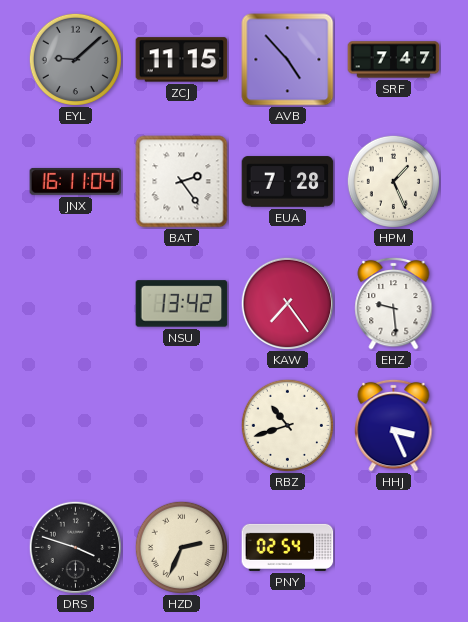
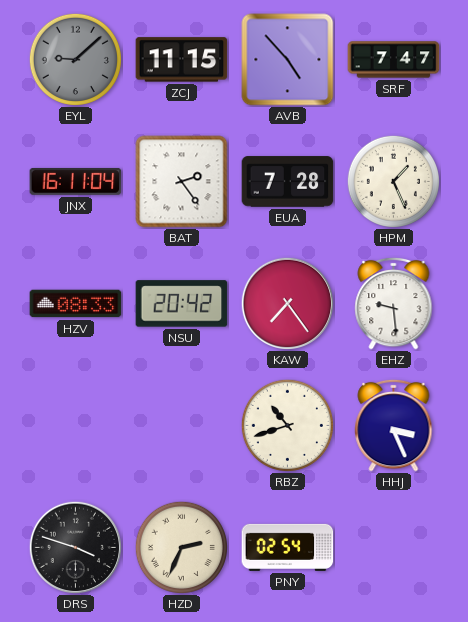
HZV: none -> 08:33
NSU: 13:42 -> 20:42
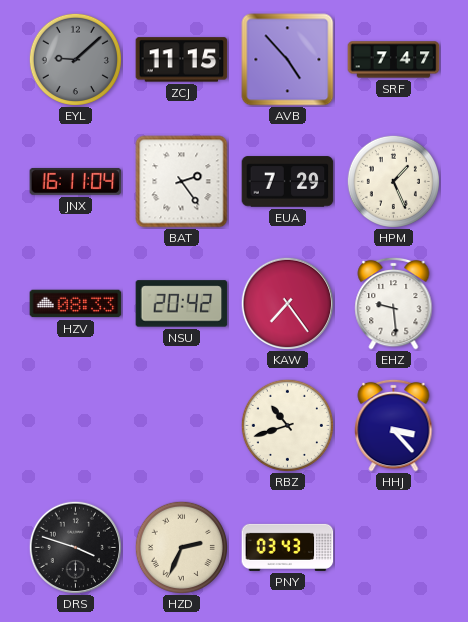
EUA: 7:28 -> 7:29
HHJ: 3:26 -> 3:23
PNY: 02:54 -> 03:43
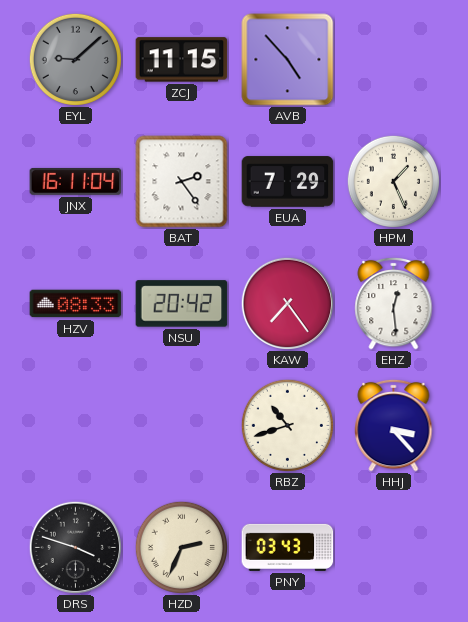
SRF: 7:47 -> none
EHZ: 9:29 -> 12:29
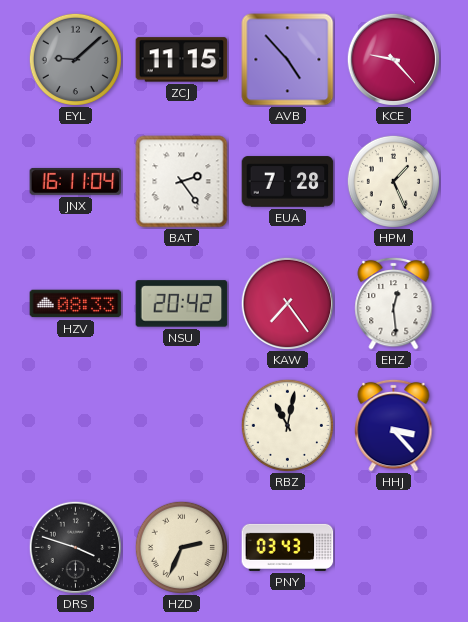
KCE: none -> 9:23
EUA: 7:29 -> 7:28
RBZ: 10:42 -> 11:02
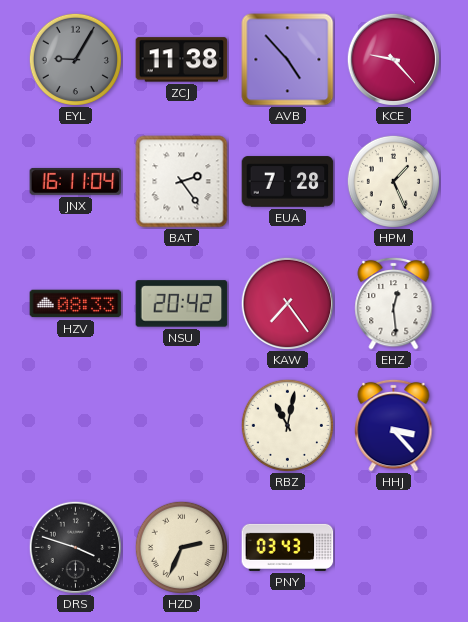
EYL: 9:08 -> 9:05
ZCJ: 11:15 -> 11:38
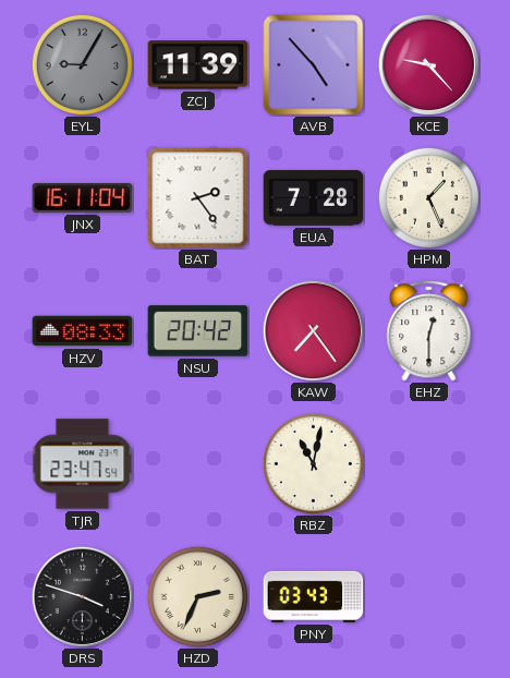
ZCJ: 11:38 -> 11:39
EHZ: 12:29 -> 12:30
TJR: none -> 23:47
HHJ: 3:23 -> none
